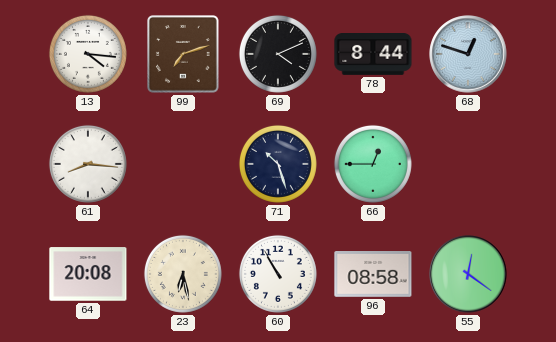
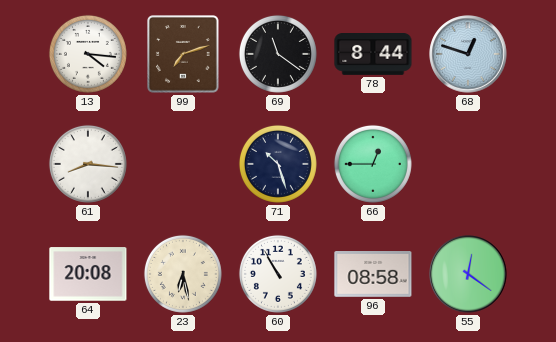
69: 4:11 -> 11:21
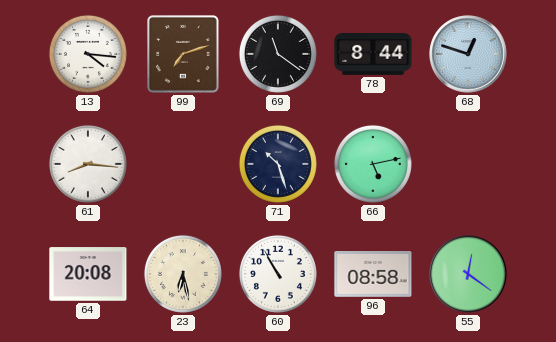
66: 12:45 -> 5:13
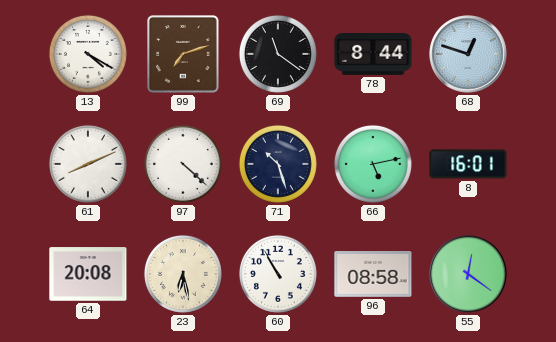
13: 4:16 -> 4:20
61: 8:16 -> 8:11
97: none -> 4:22
8: none -> 16:01
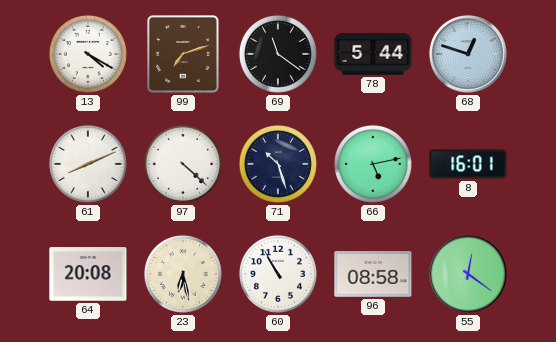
78: 8:44 -> 5:44
